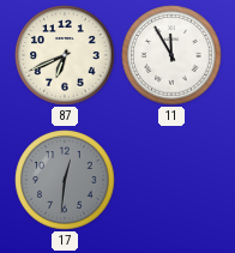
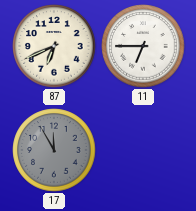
11: 11:55 -> 6:45
17: 12:31 -> 11:55
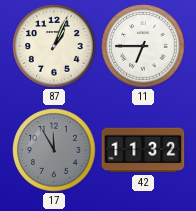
87: 6:41 -> 1:04
42: none -> 11:32
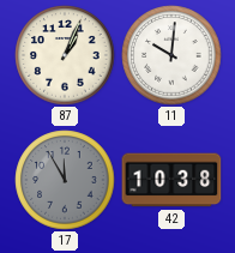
11: 6:45 -> 10:01
42: 11:32 -> 10:38
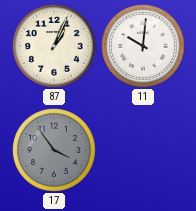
17: 11:55 -> 3:54
42: 10:38 -> none
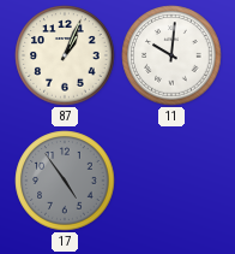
17: 3:54 -> 4:54
